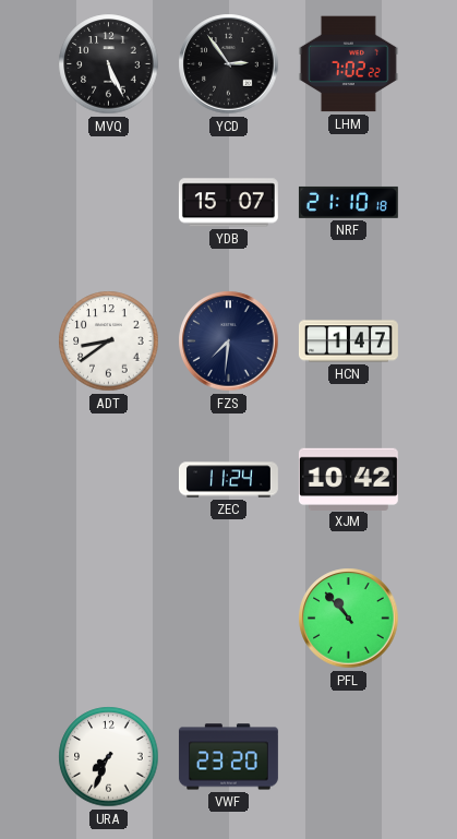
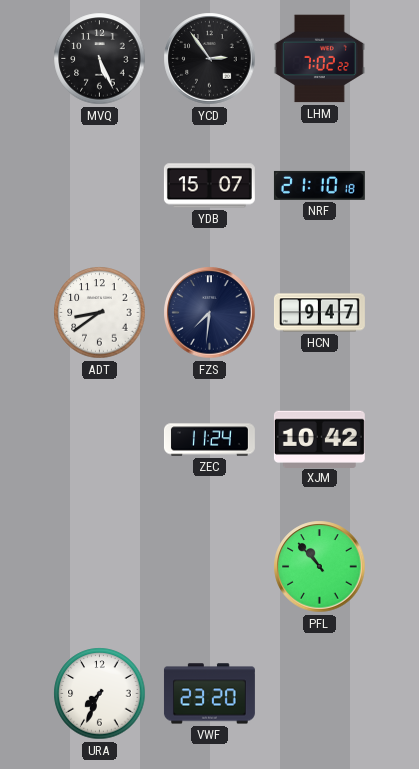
HCN: 1:47 -> 9:47
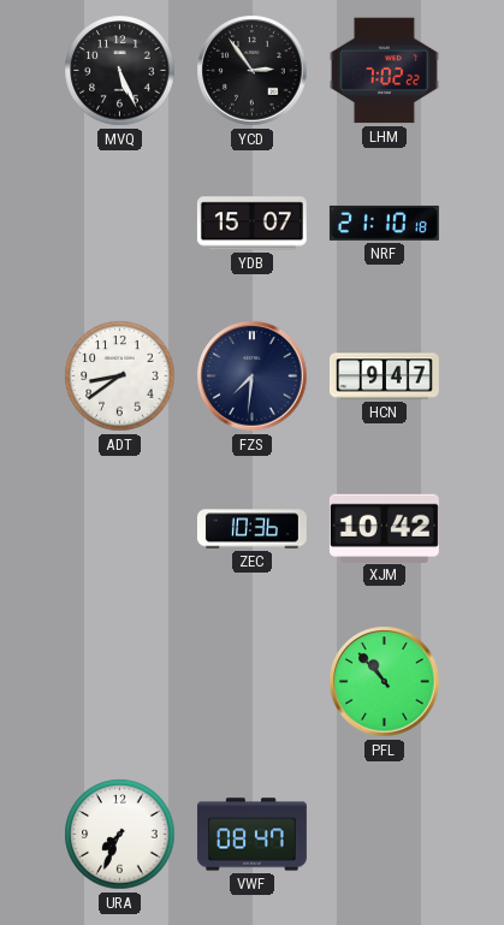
ZEC: 11:24 -> 10:36
VWF: 23:20 -> 08:47
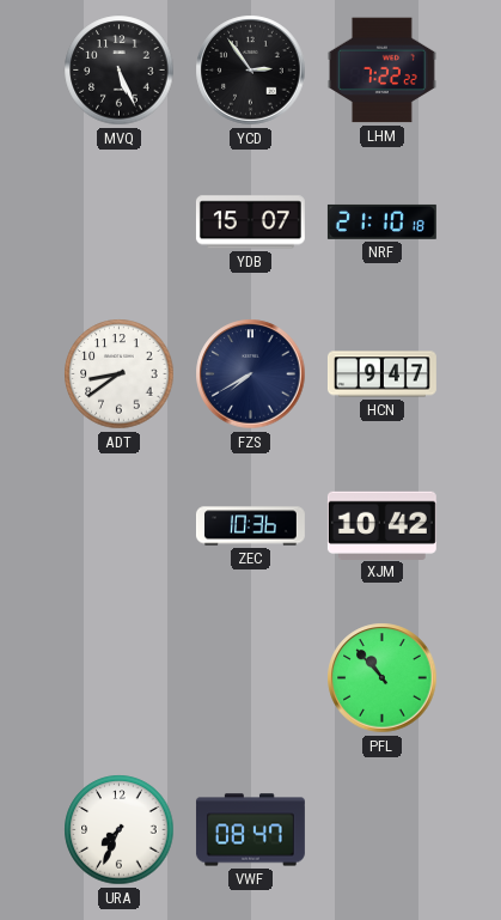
LHM: 7:02 -> 7:22
FZS: 7:31 -> 7:40
